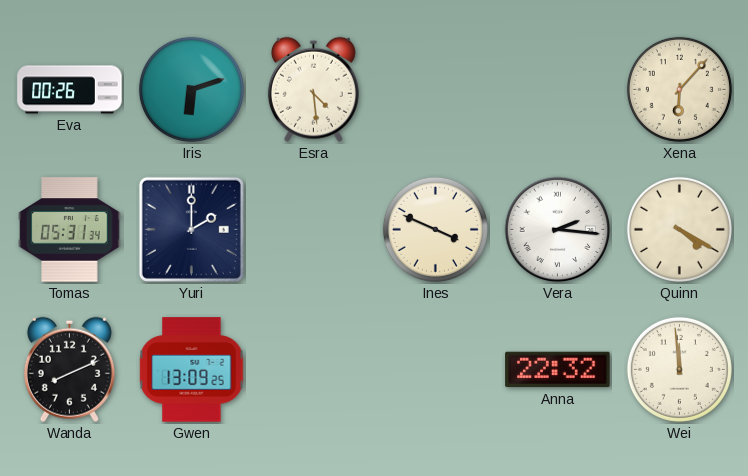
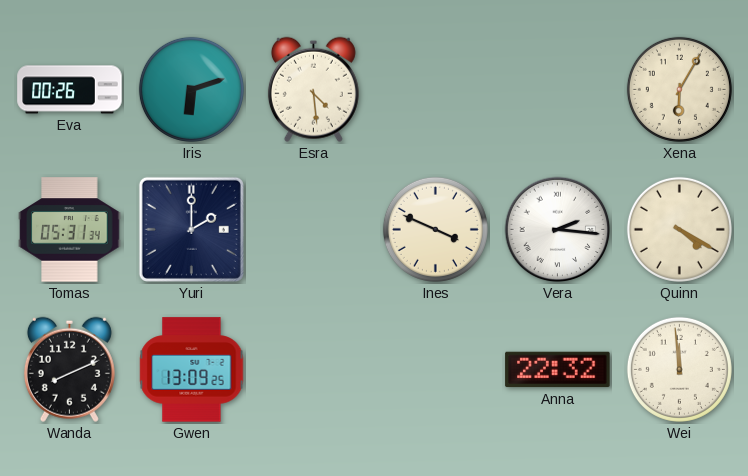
Xena: 6:07 -> 6:05
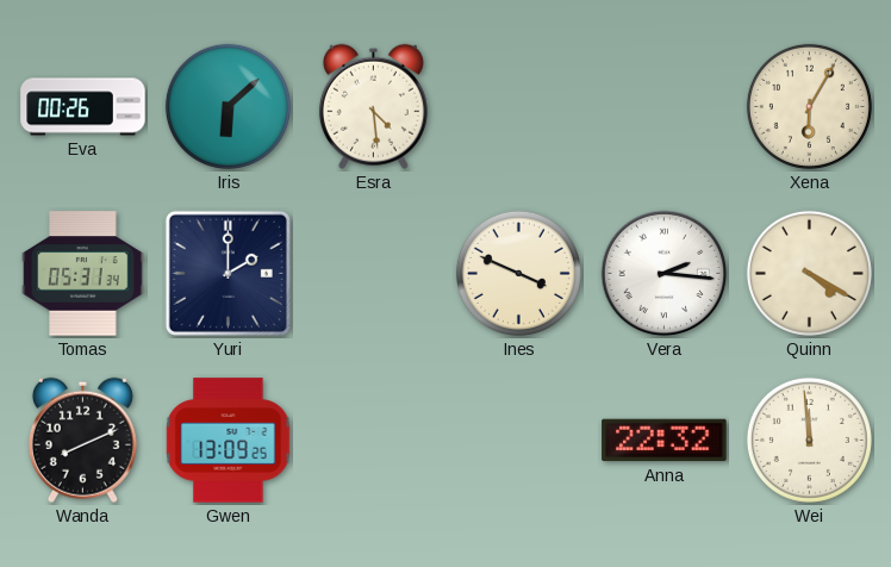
Iris: 6:12 -> 6:08
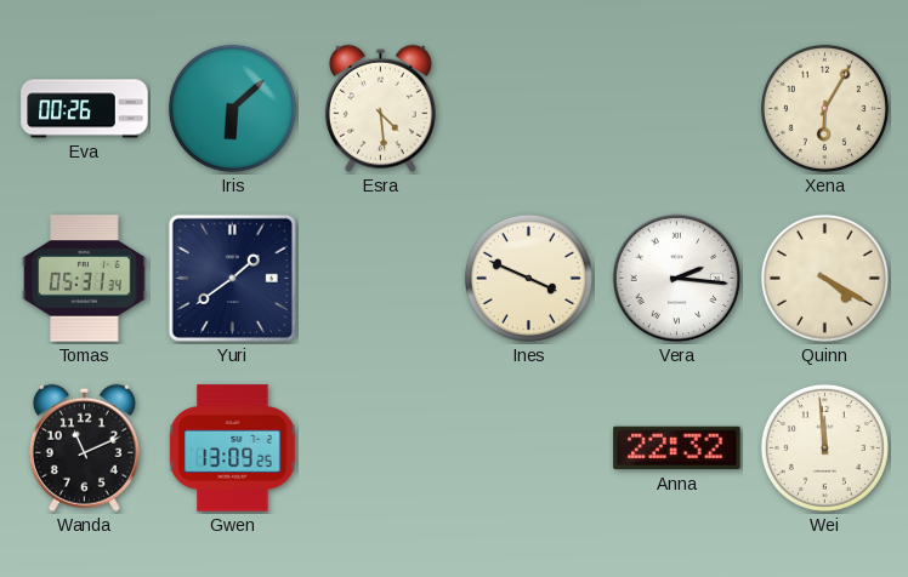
Yuri: 2:00 -> 1:39
Wanda: 8:11 -> 11:11
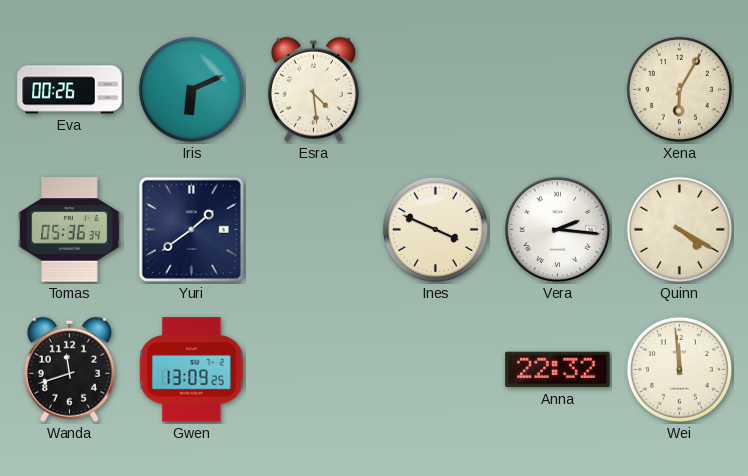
Iris: 6:08 -> 6:11
Tomas: 05:31 -> 05:36
Wanda: 11:11 -> 11:42
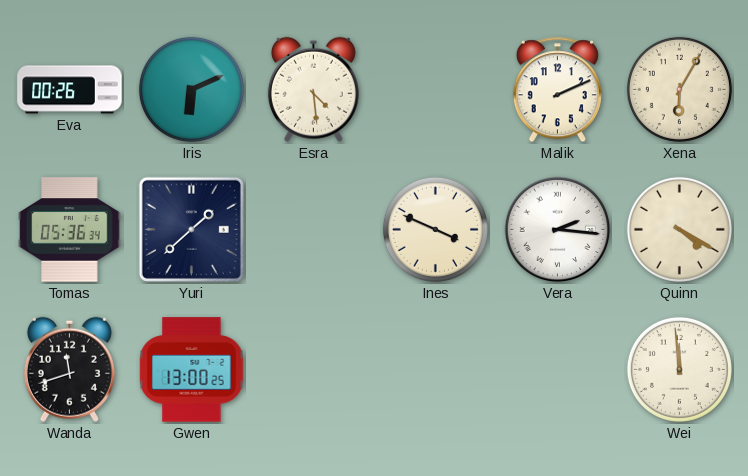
Malik: none -> 2:11
Yuri: 1:39 -> 1:38
Gwen: 13:09 -> 13:00
Anna: 22:32 -> none
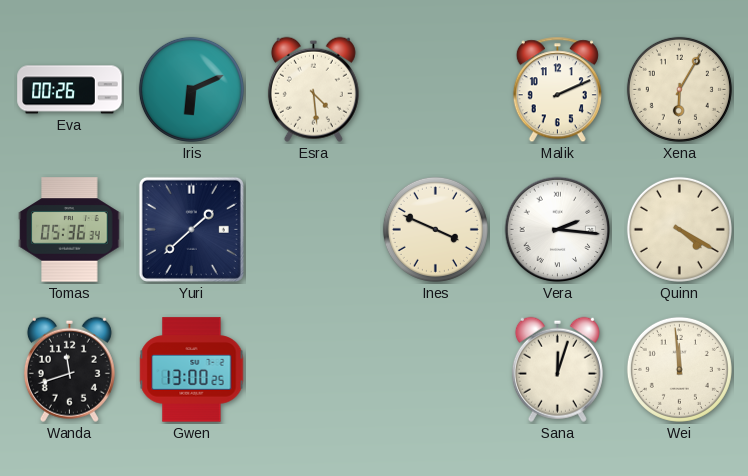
Sana: none -> 12:03
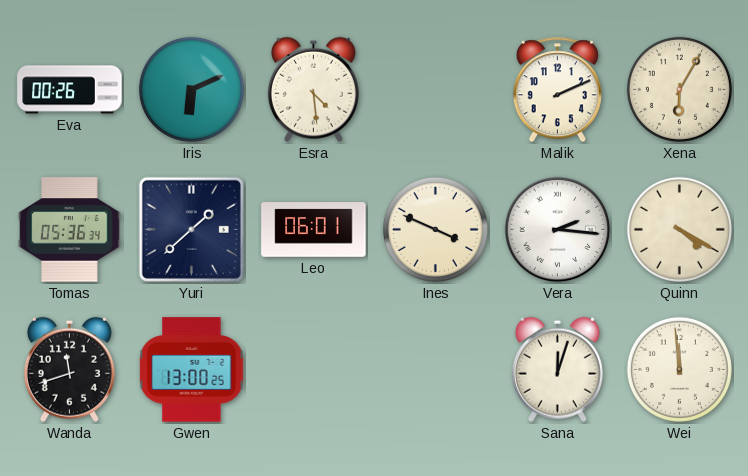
Leo: none -> 06:01
